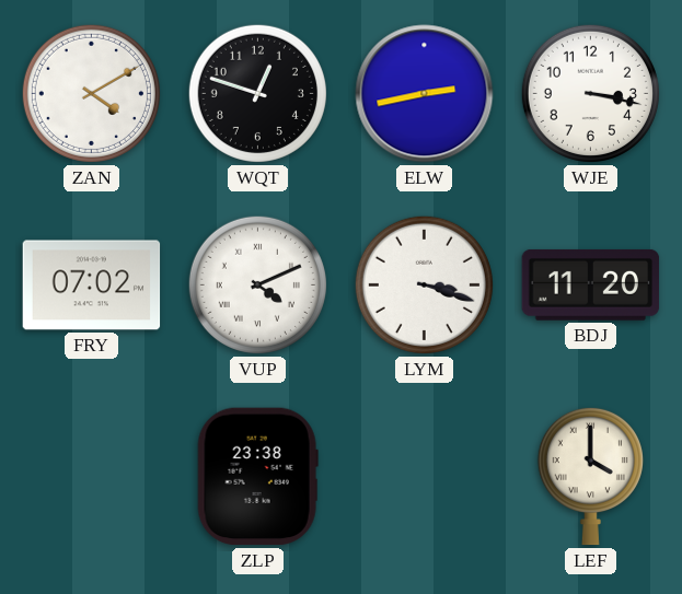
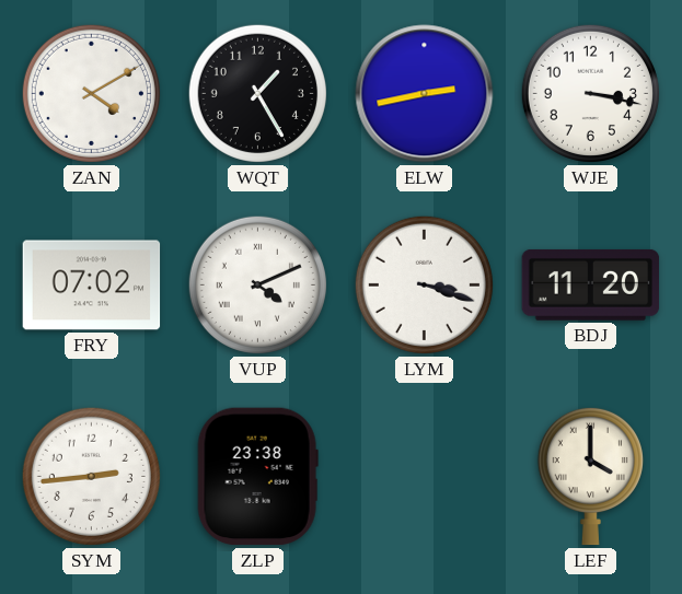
WQT: 12:48 -> 1:25
SYM: none -> 2:44
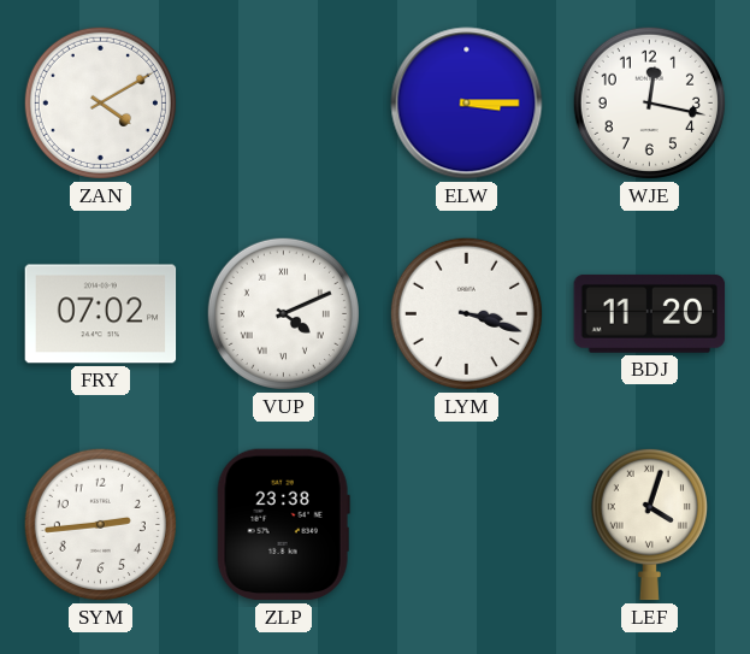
WQT: 1:25 -> none
ELW: 2:43 -> 3:15
WJE: 3:17 -> 12:17
LEF: 4:00 -> 4:03
